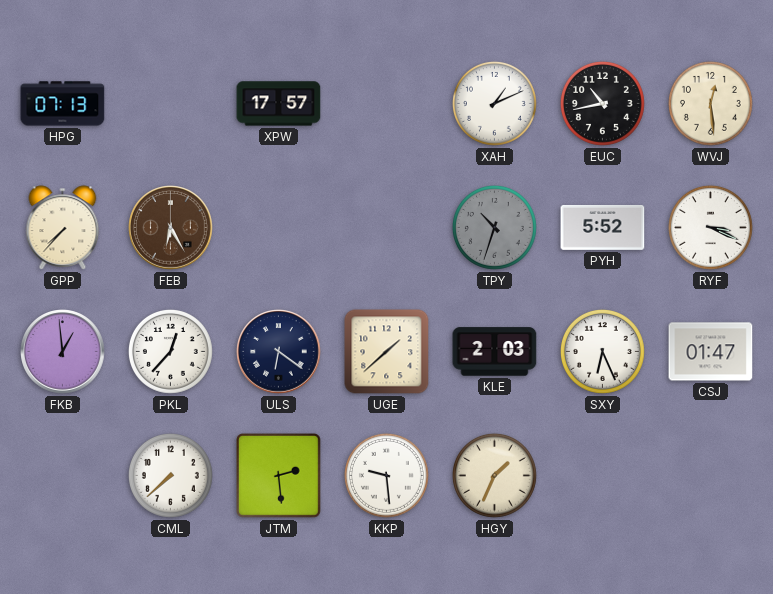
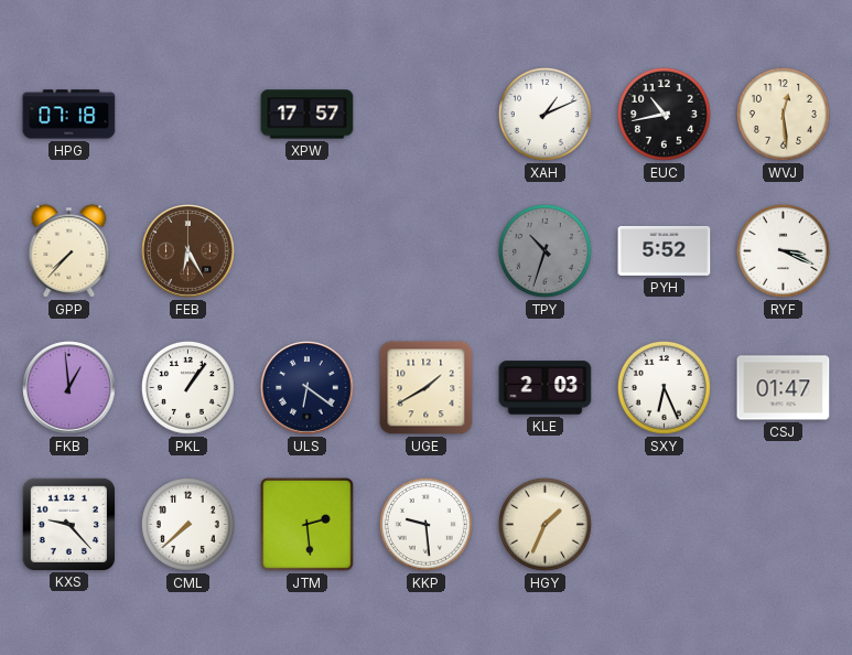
HPG: 07:13 -> 07:18
PKL: 12:37 -> 1:06
UGE: 1:38 -> 1:40
KXS: none -> 9:23
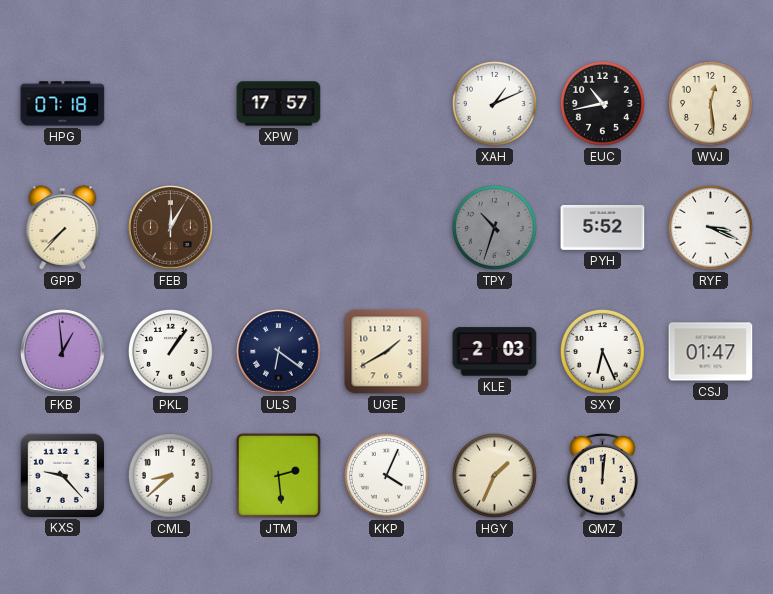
FEB: 6:25 -> 12:05
CML: 7:38 -> 8:38
KKP: 9:29 -> 4:04
QMZ: none -> 12:01
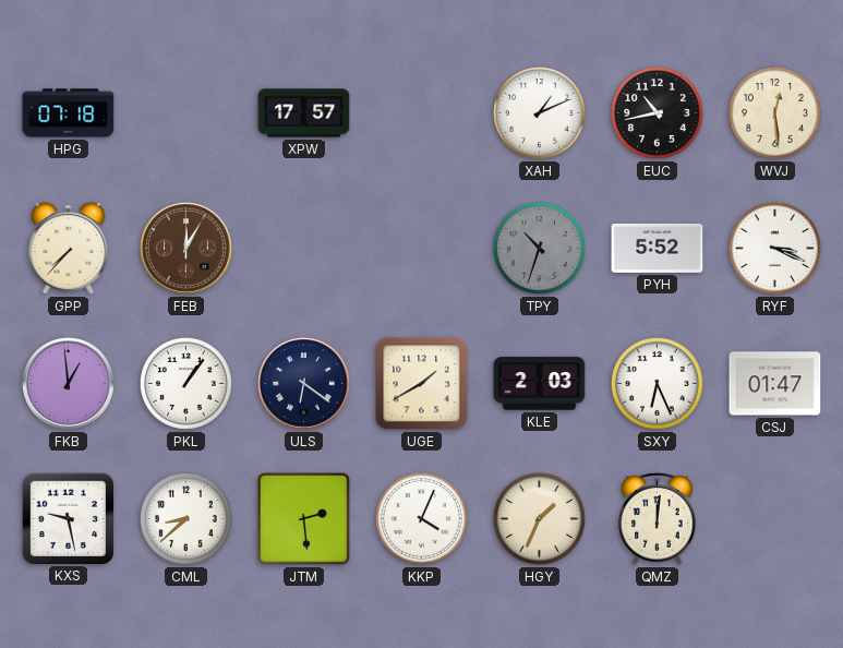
KXS: 9:23 -> 9:28
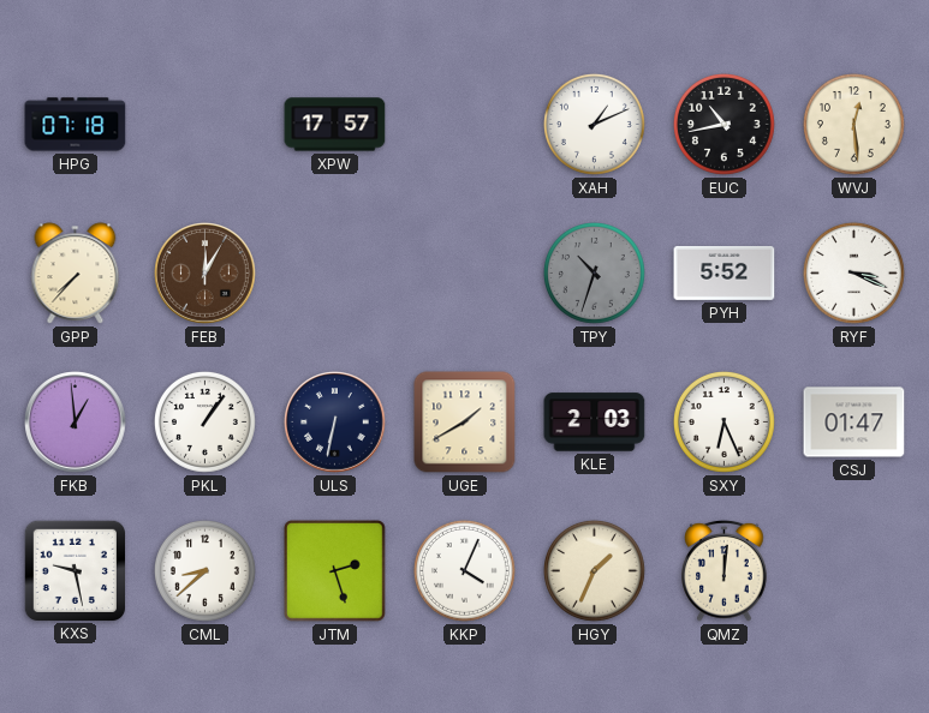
ULS: 6:21 -> 6:32
JTM: 2:29 -> 2:27
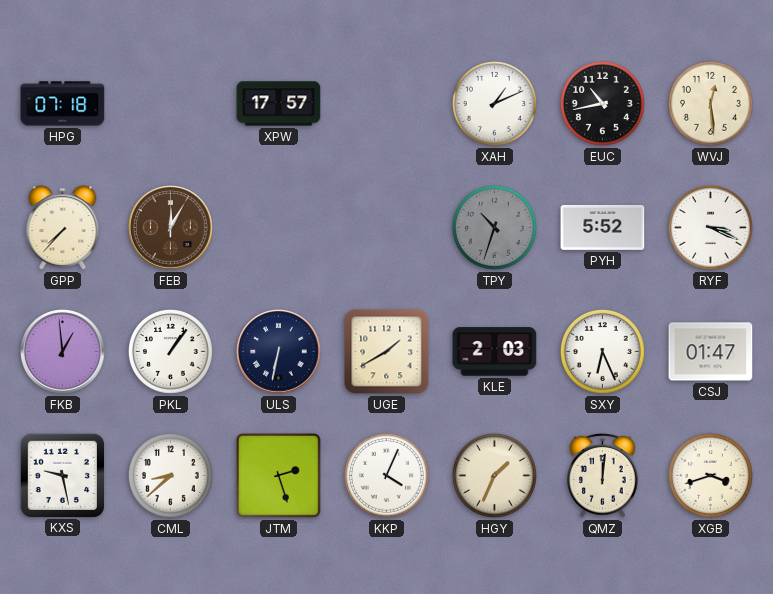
XGB: none -> 3:42
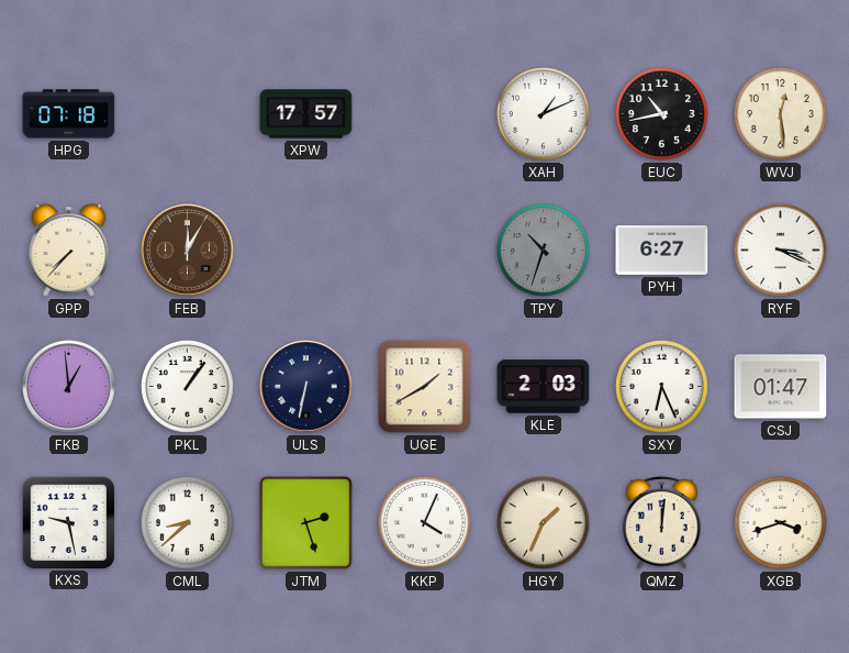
PYH: 5:52 -> 6:27
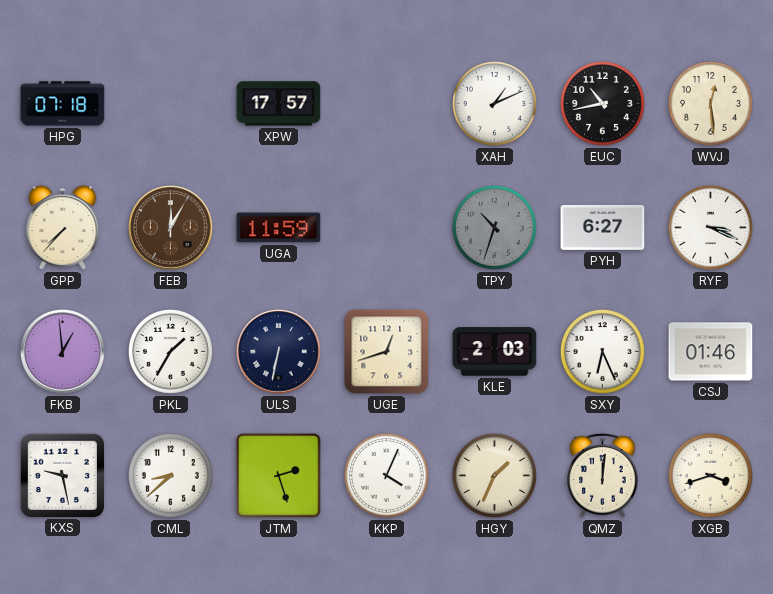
UGA: none -> 11:59
PKL: 1:06 -> 1:35
UGE: 1:40 -> 12:42
CSJ: 01:47 -> 01:46
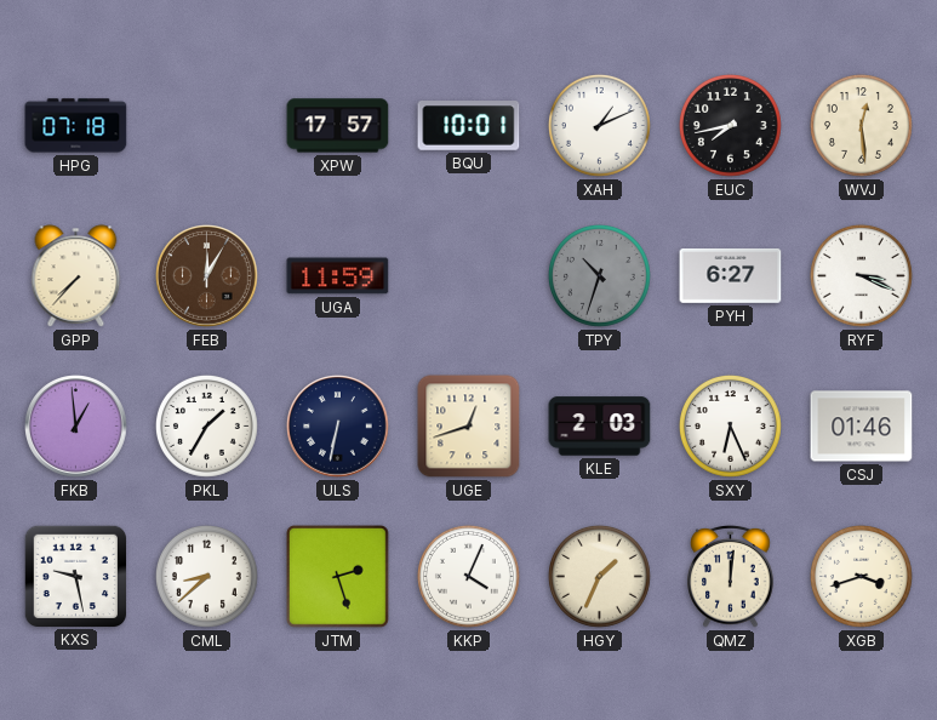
BQU: none -> 10:01
EUC: 10:43 -> 7:43
